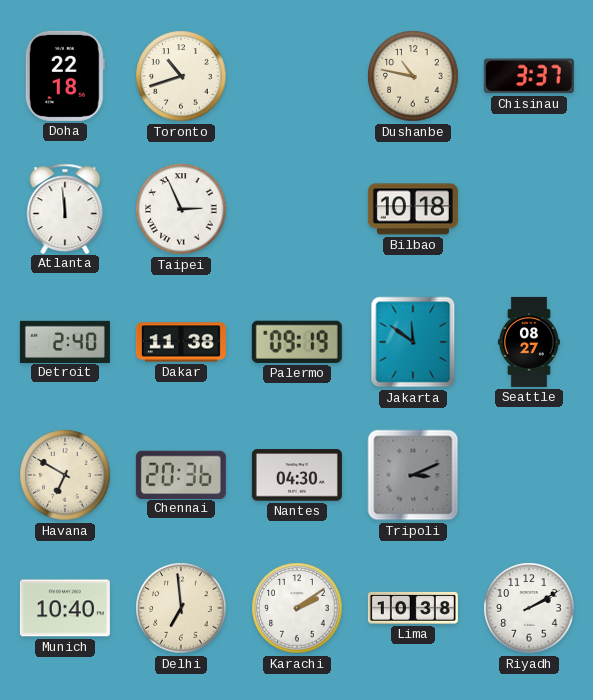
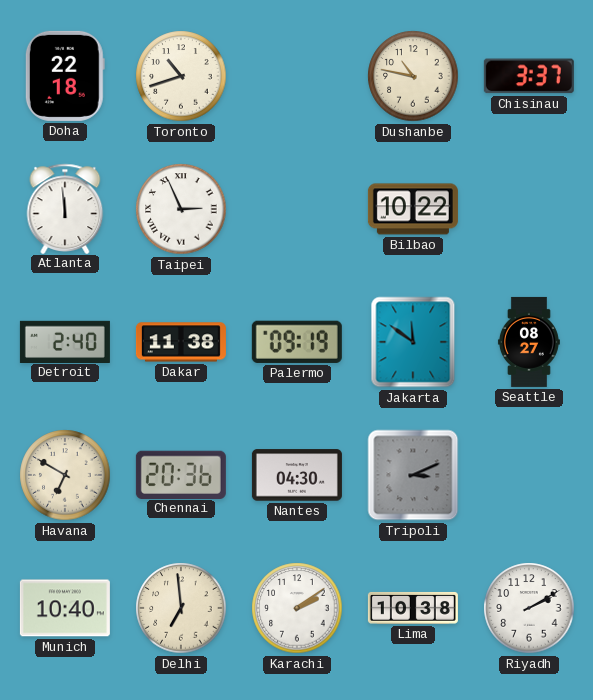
Bilbao: 10:18 -> 10:22
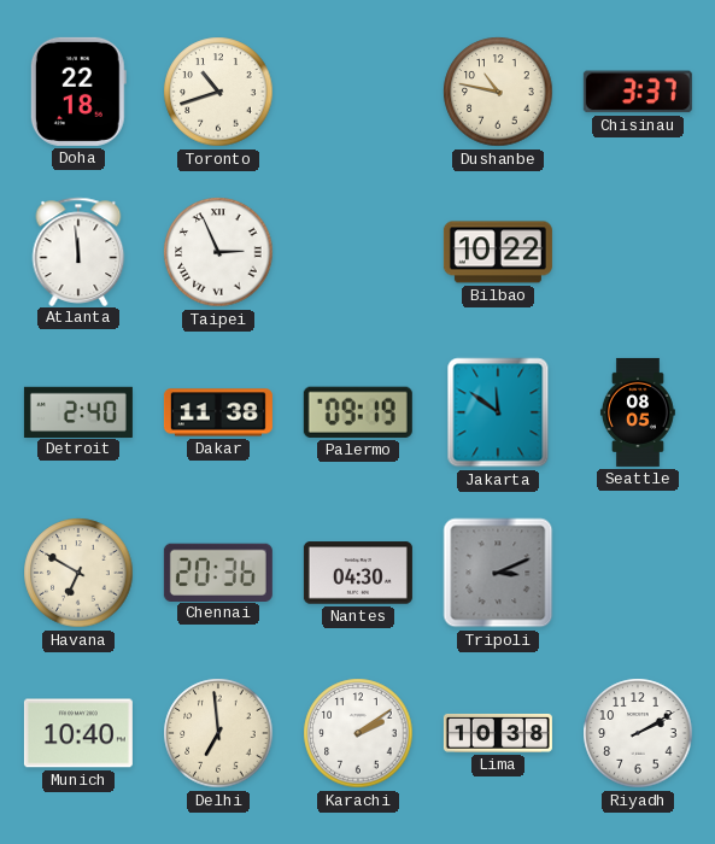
Seattle: 08:27 -> 08:05
